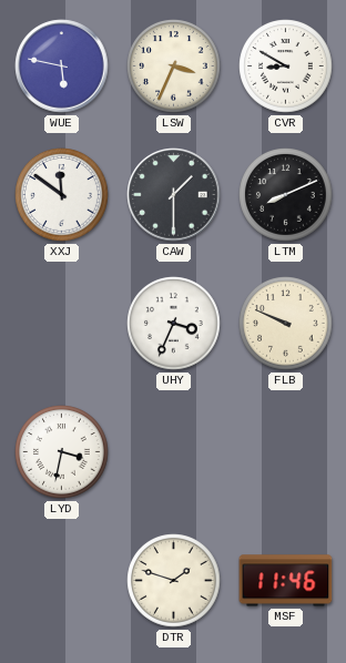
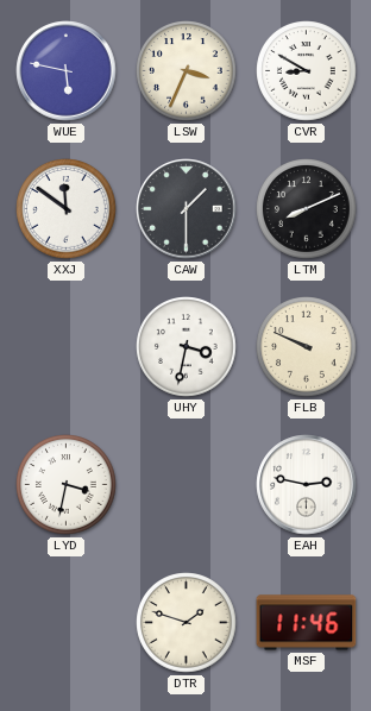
UHY: 3:34 -> 3:32
EAH: none -> 2:47
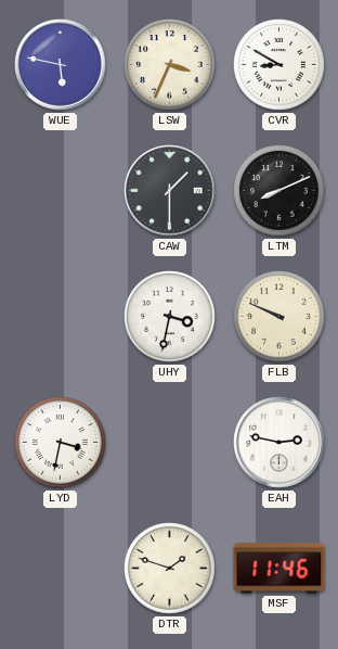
XXJ: 11:51 -> none
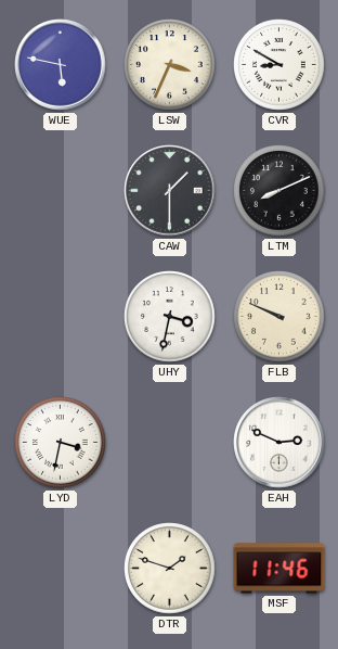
EAH: 2:47 -> 2:49
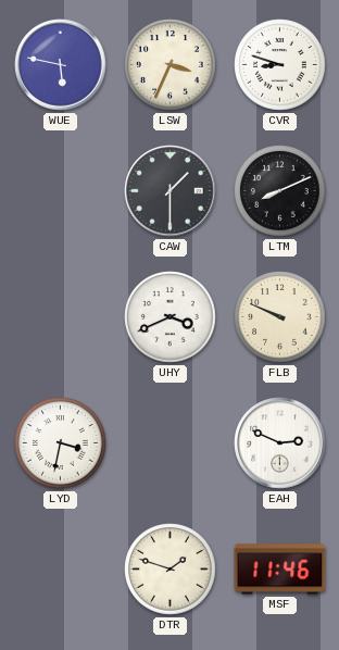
CVR: 8:50 -> 8:48
UHY: 3:32 -> 3:41
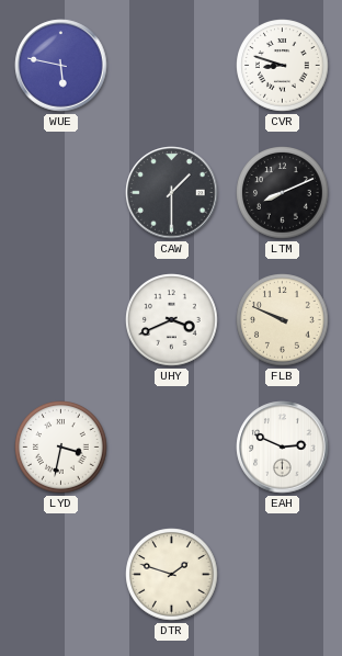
LSW: 3:34 -> none
MSF: 11:46 -> none
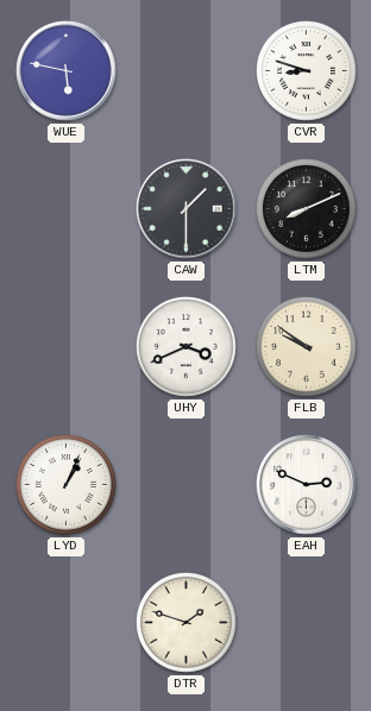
FLB: 9:49 -> 9:51
LYD: 3:32 -> 1:04
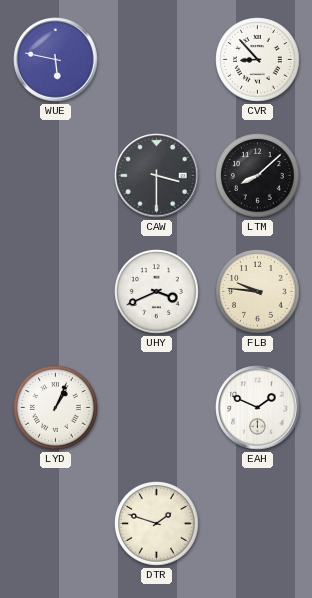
CVR: 8:48 -> 8:53
CAW: 1:30 -> 3:30
LTM: 8:11 -> 8:08
FLB: 9:51 -> 9:46
EAH: 2:49 -> 1:49
